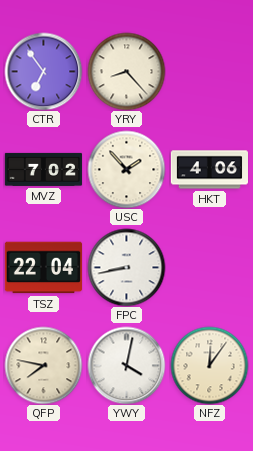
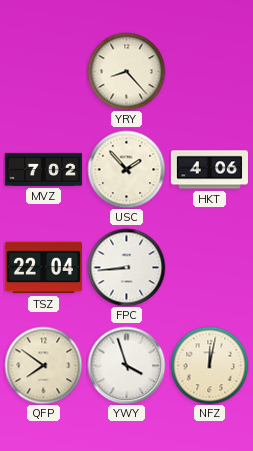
CTR: 6:54 -> none
FPC: 8:43 -> 8:44
QFP: 7:47 -> 7:51
YWY: 4:02 -> 3:57
NFZ: 12:06 -> 12:02
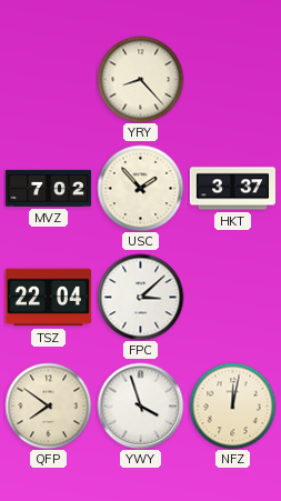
HKT: 4:06 -> 3:37
FPC: 8:44 -> 3:08
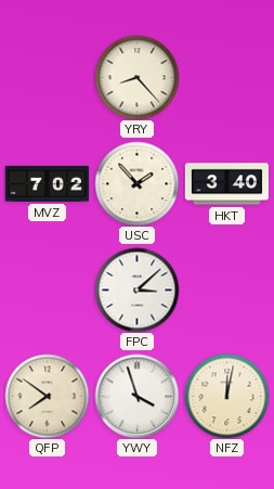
HKT: 3:37 -> 3:40
TSZ: 22:04 -> none
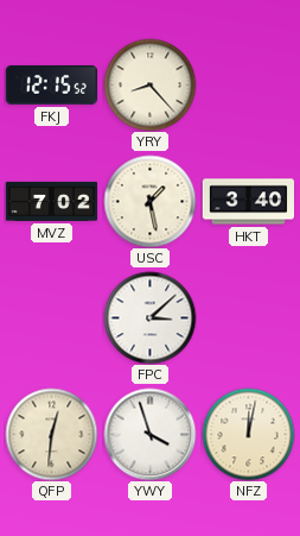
FKJ: none -> 12:15
USC: 1:53 -> 1:28
QFP: 7:51 -> 12:31
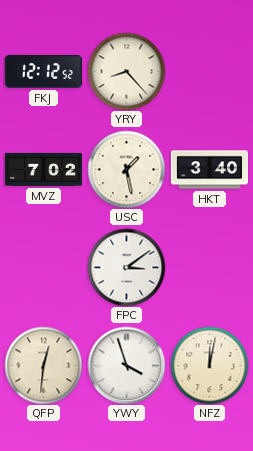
FKJ: 12:15 -> 12:12
FPC: 3:08 -> 3:09
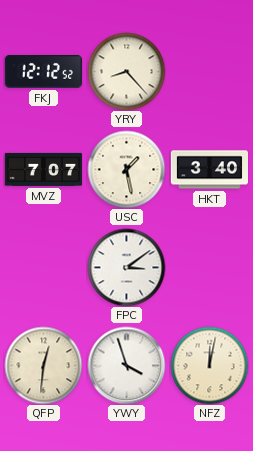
MVZ: 7:02 -> 7:07
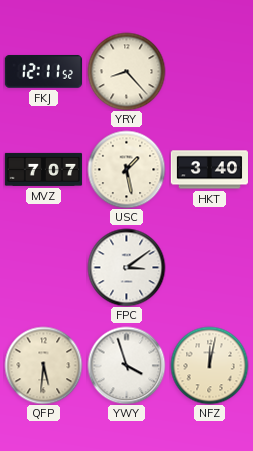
FKJ: 12:12 -> 12:11
QFP: 12:31 -> 5:31
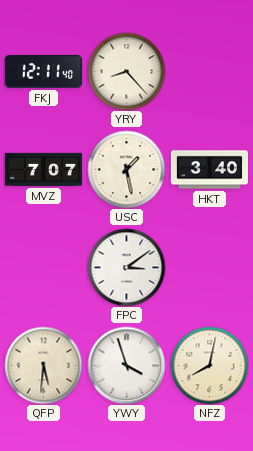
FKJ: 12:11:52 -> 12:11:40
NFZ: 12:02 -> 8:02
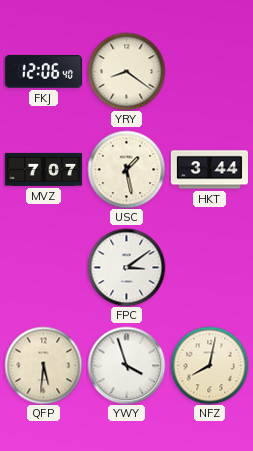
FKJ: 12:11 -> 12:06
YRY: 8:23 -> 8:21
HKT: 3:40 -> 3:44
